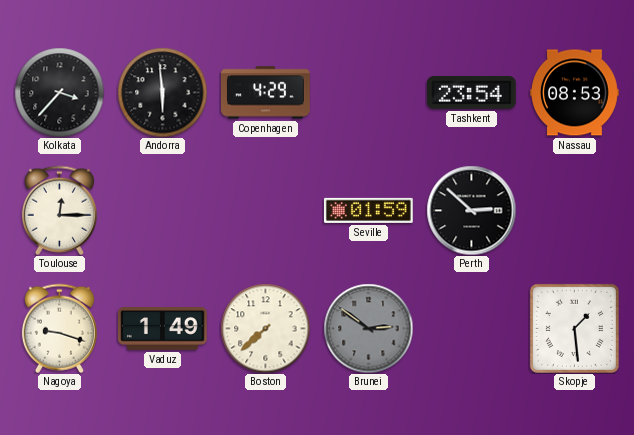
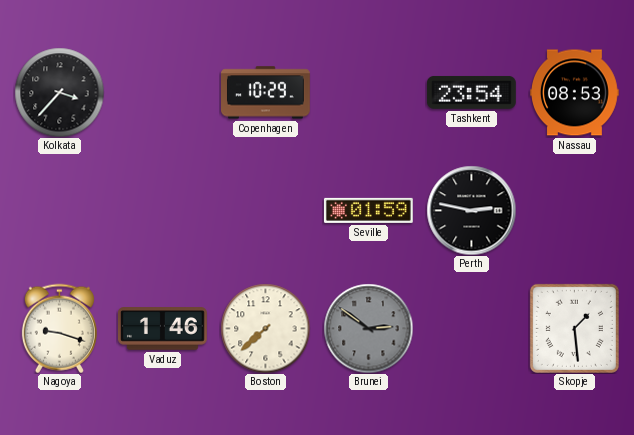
Andorra: 5:59 -> none
Copenhagen: 4:29 -> 10:29
Toulouse: 12:15 -> none
Perth: 2:52 -> 2:47
Vaduz: 1:49 -> 1:46
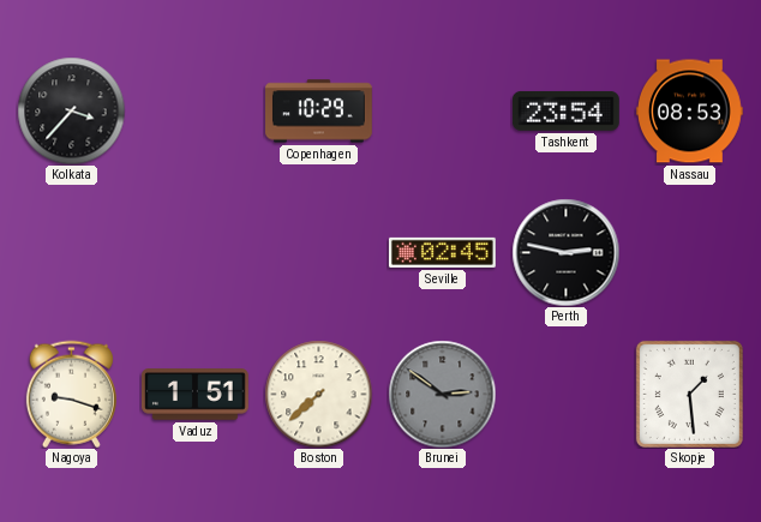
Seville: 01:59 -> 02:45
Vaduz: 1:46 -> 1:51
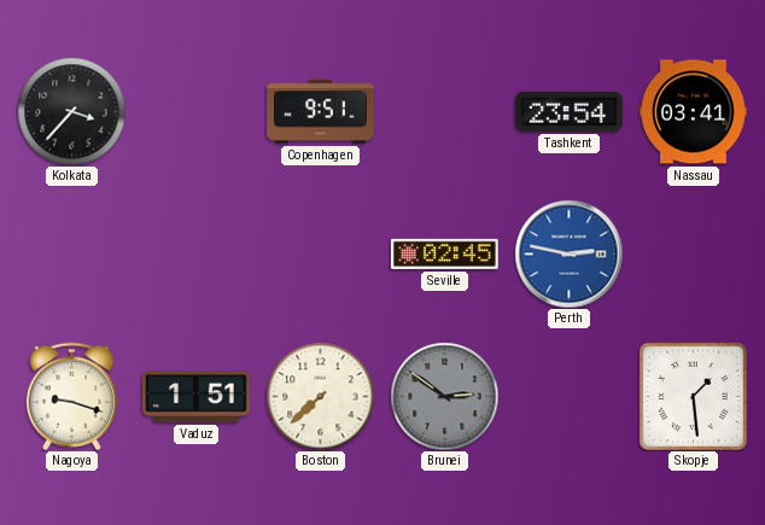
Copenhagen: 10:29 -> 9:51
Nassau: 08:53 -> 03:41
Perth dial: black -> blue
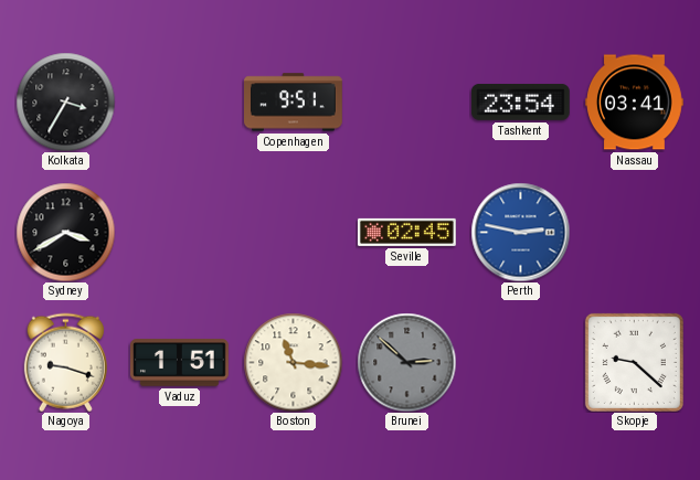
Kolkata: 3:37 -> 3:35
Sydney: none -> 3:40
Boston: 7:38 -> 11:16
Brunei: 2:51 -> 2:52
Skopje: 1:29 -> 9:22
